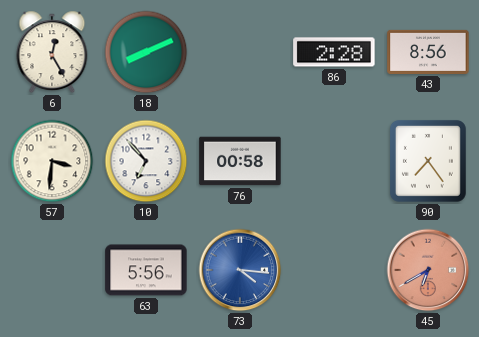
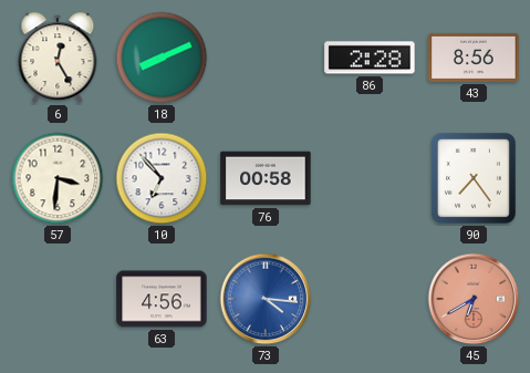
63: 5:56 -> 4:56
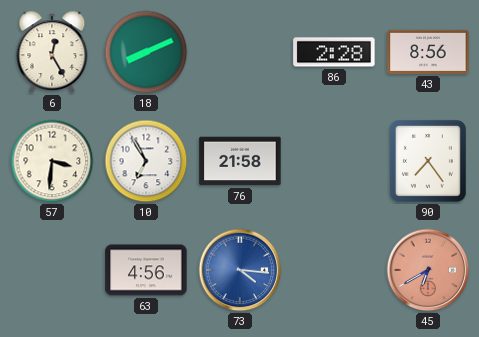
10: 6:53 -> 6:55
76: 00:58 -> 21:58
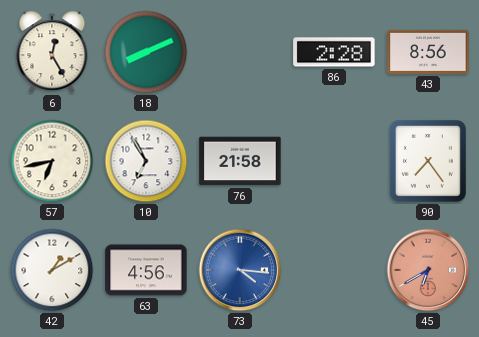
57: 3:31 -> 6:43
42: none -> 1:10
